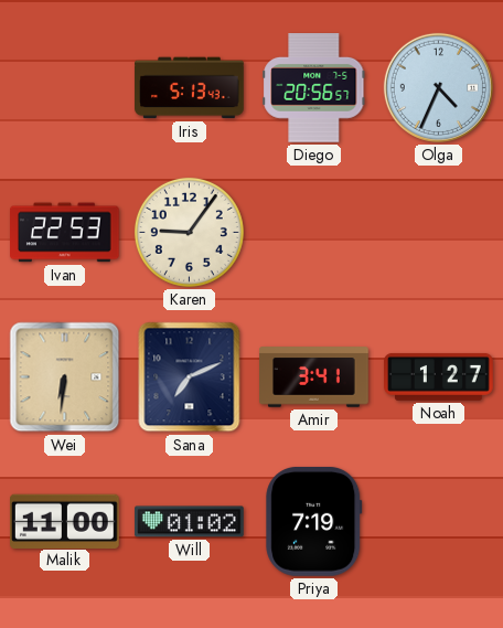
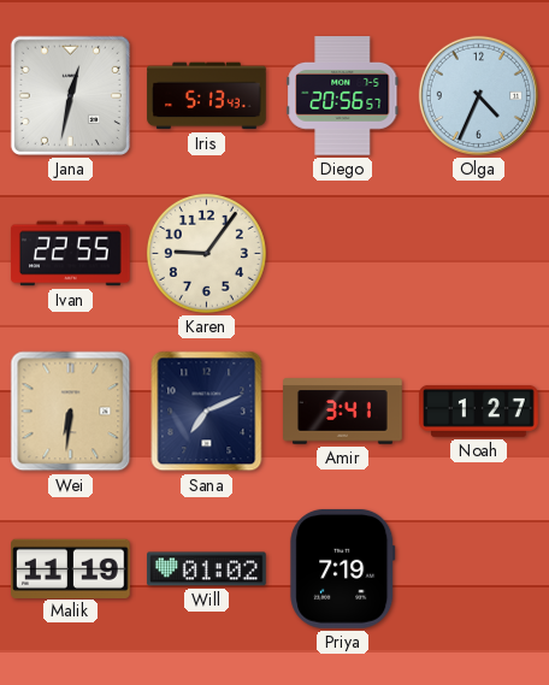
Jana: none -> 12:32
Ivan: 22:53 -> 22:55
Malik: 11:00 -> 11:19
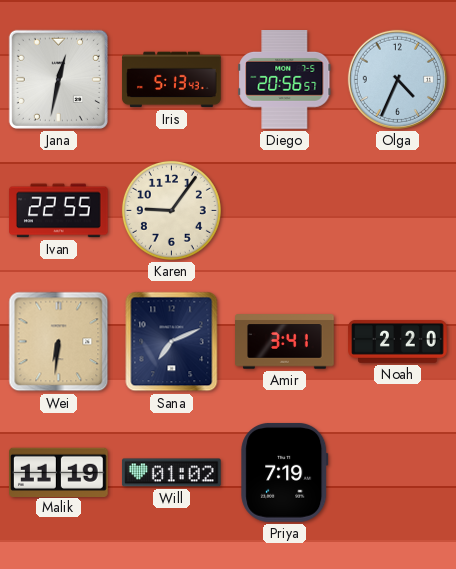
Noah: 1:27 -> 2:20
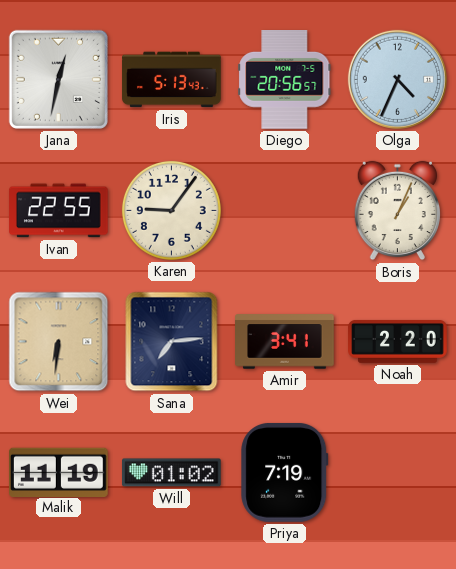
Boris: none -> 1:04
Sana: 7:11 -> 7:14
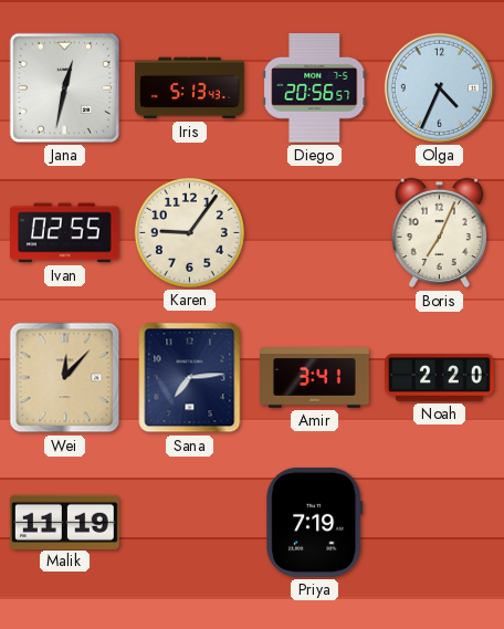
Ivan: 22:55 -> 02:55
Boris: 1:04 -> 7:04
Wei: 6:31 -> 12:07
Will: 01:02 -> none
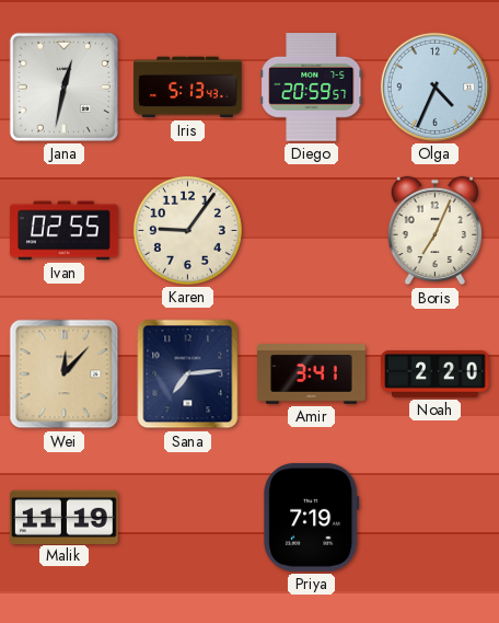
Diego: 20:56 -> 20:59
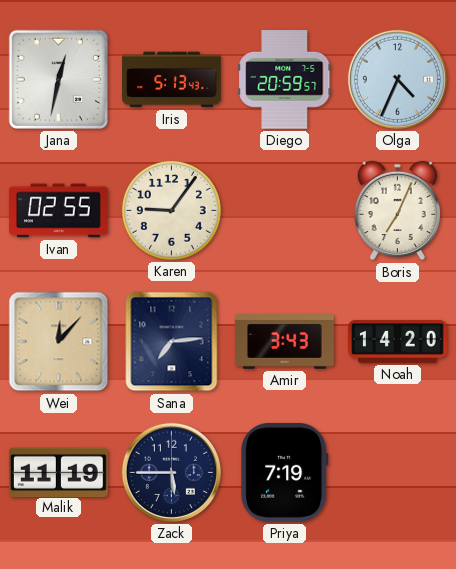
Amir: 3:41 -> 3:43
Noah: 2:20 -> 14:20
Zack: none -> 5:45
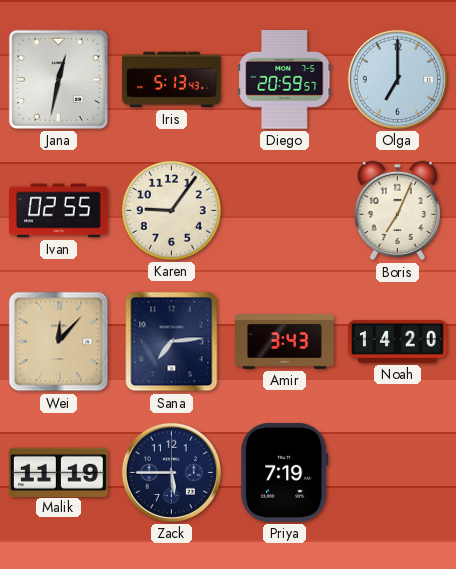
Olga: 4:34 -> 7:00
